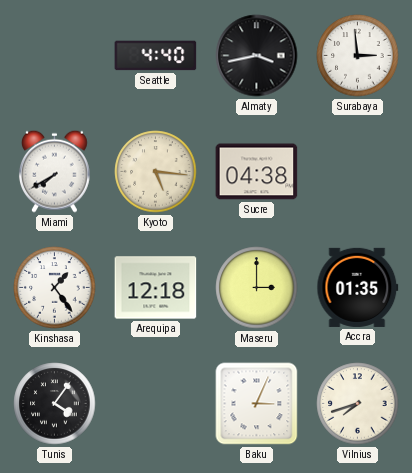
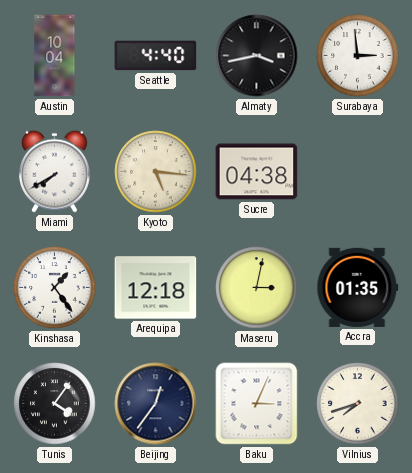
Austin: none -> 10:04
Maseru: 3:00 -> 3:02
Beijing: none -> 12:36
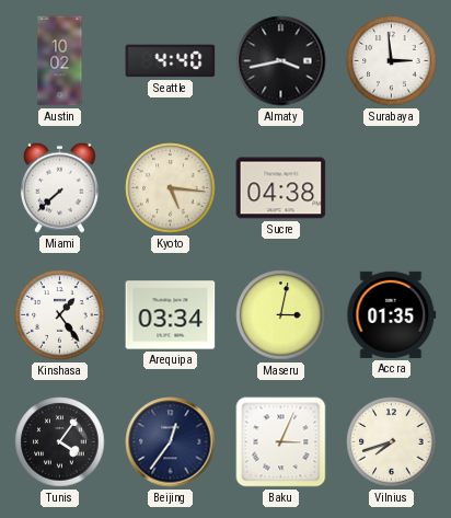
Austin: 10:04 -> 10:02
Miami: 7:40 -> 7:38
Arequipa: 12:18 -> 03:34
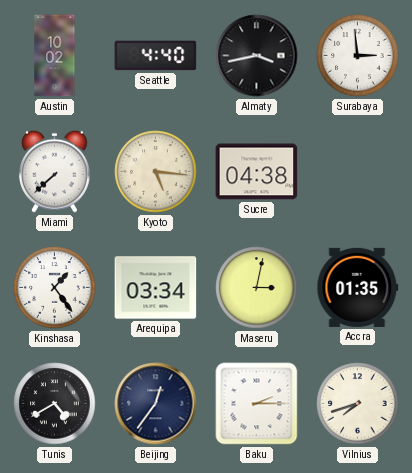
Tunis: 4:06 -> 4:40
Baku: 3:04 -> 2:15
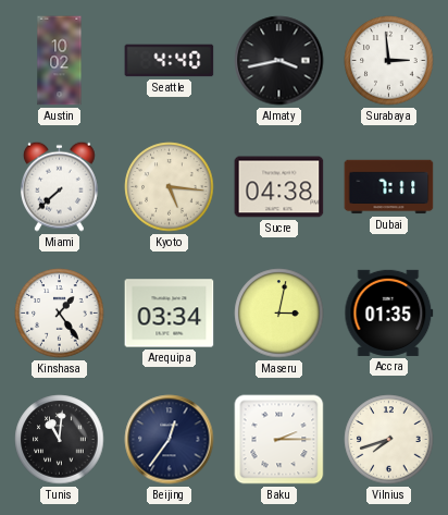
Dubai: none -> 7:11
Tunis: 4:40 -> 11:01
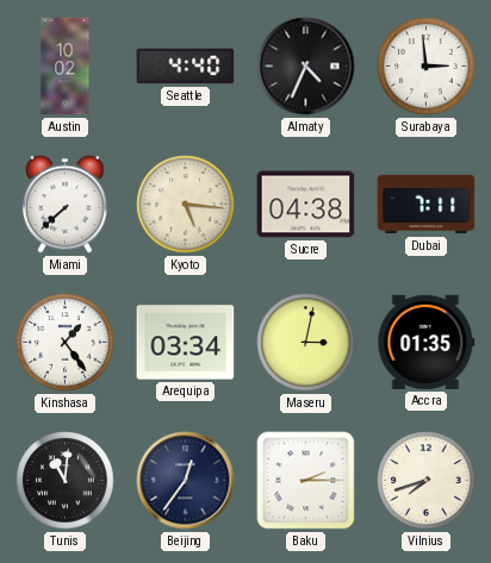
Almaty: 3:43 -> 4:34
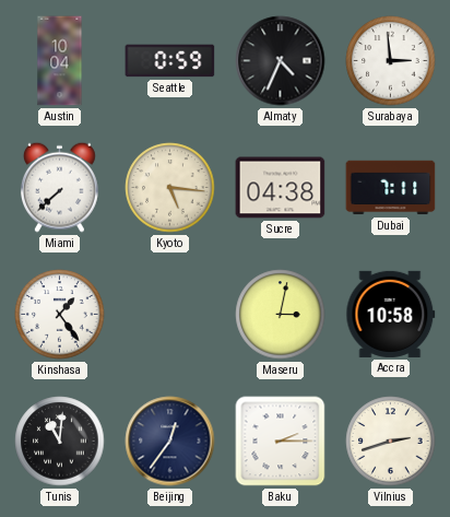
Austin: 10:02 -> 10:04
Seattle: 4:40 -> 0:59
Arequipa: 03:34 -> none
Accra: 01:35 -> 10:58
Vilnius: 7:42 -> 2:42
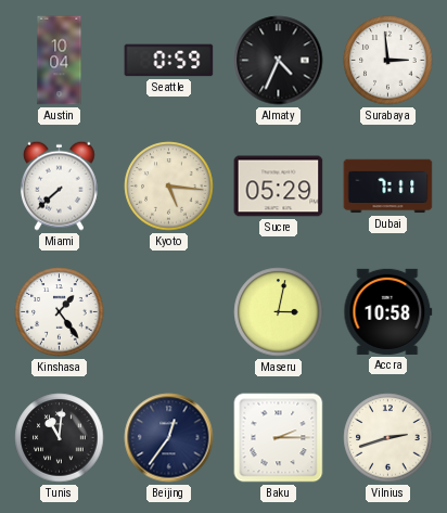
Sucre: 04:38 -> 05:29
